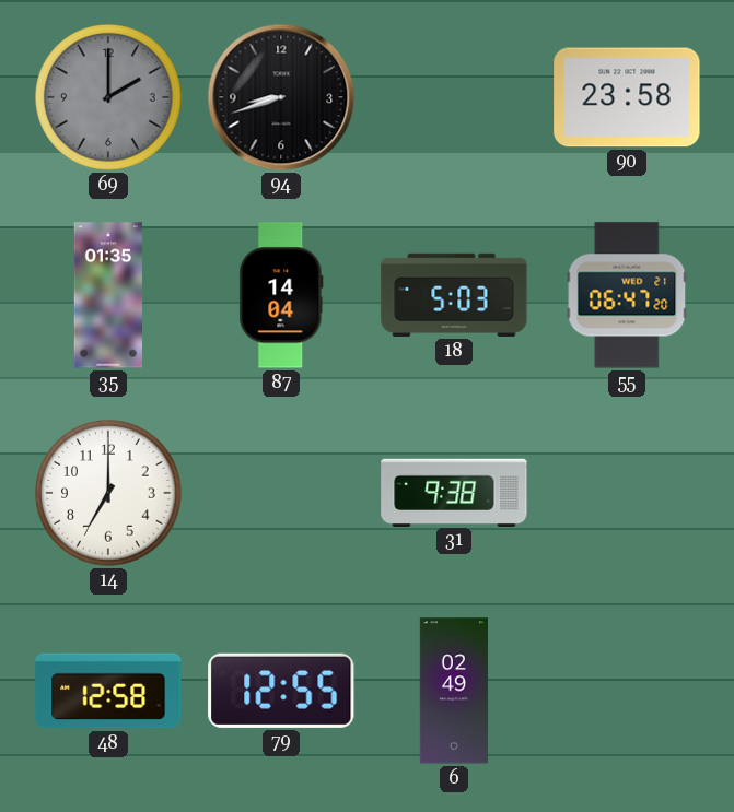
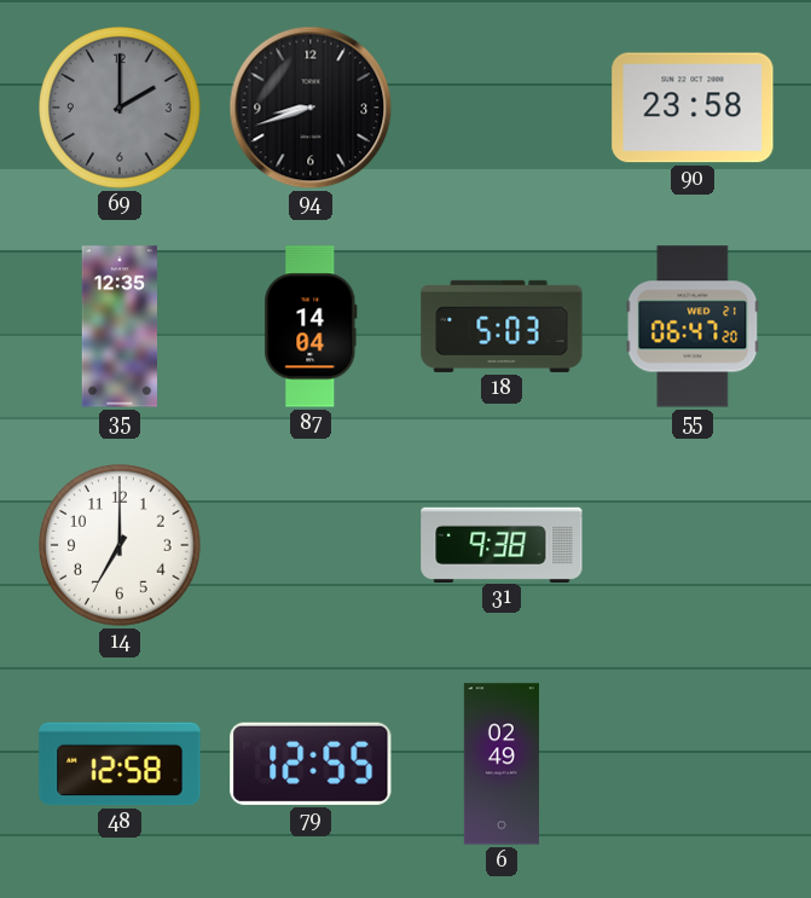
35: 01:35 -> 12:35
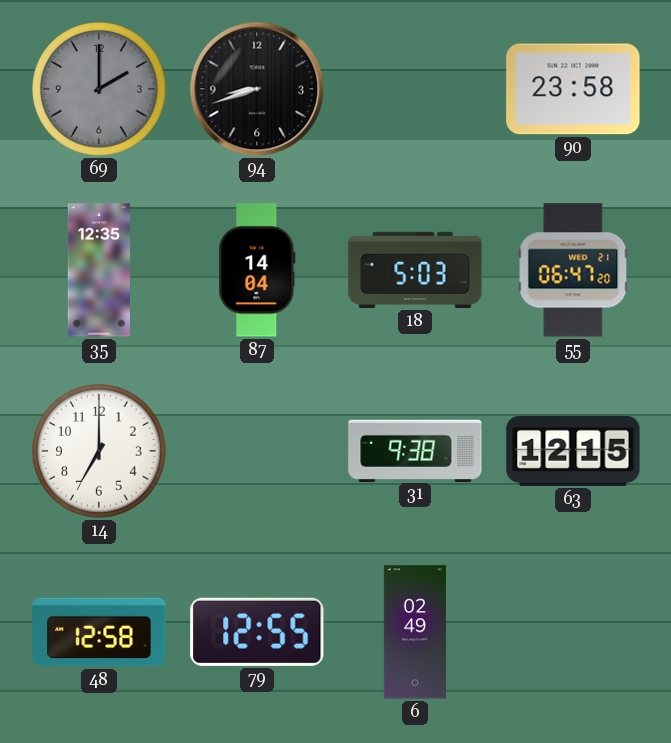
63: none -> 12:15
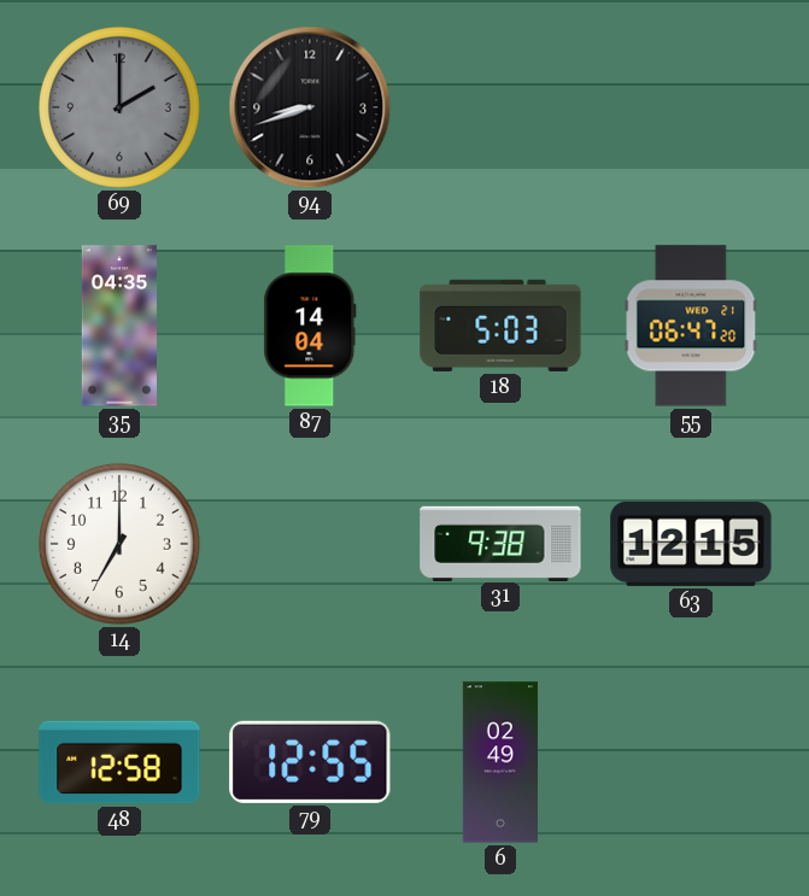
90: 23:58 -> none
35: 12:35 -> 04:35
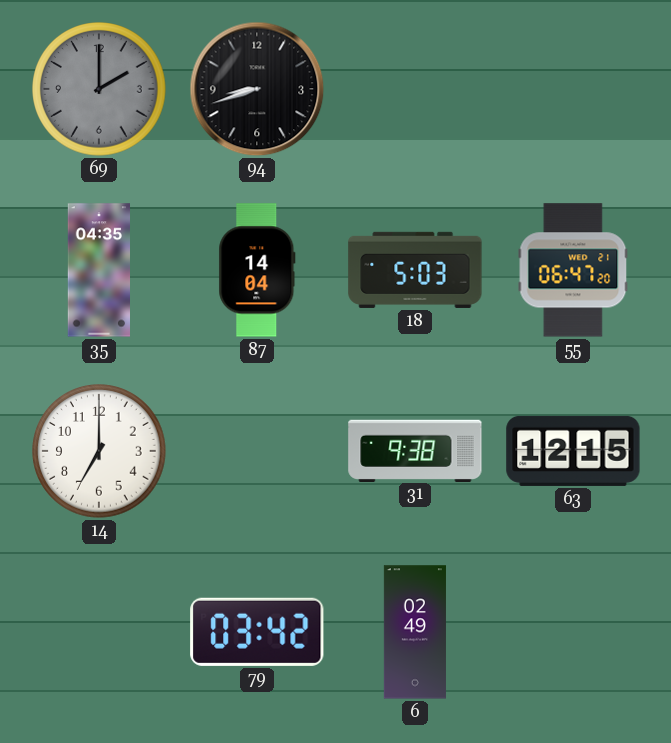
48: 12:58 -> none
79: 12:55 -> 03:42
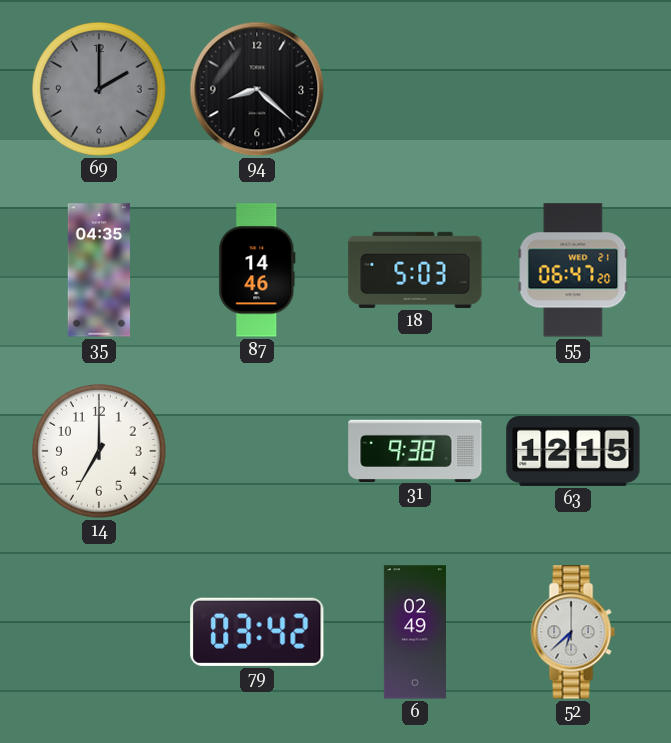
94: 8:42 -> 8:22
87: 14:04 -> 14:46
52: none -> 6:38
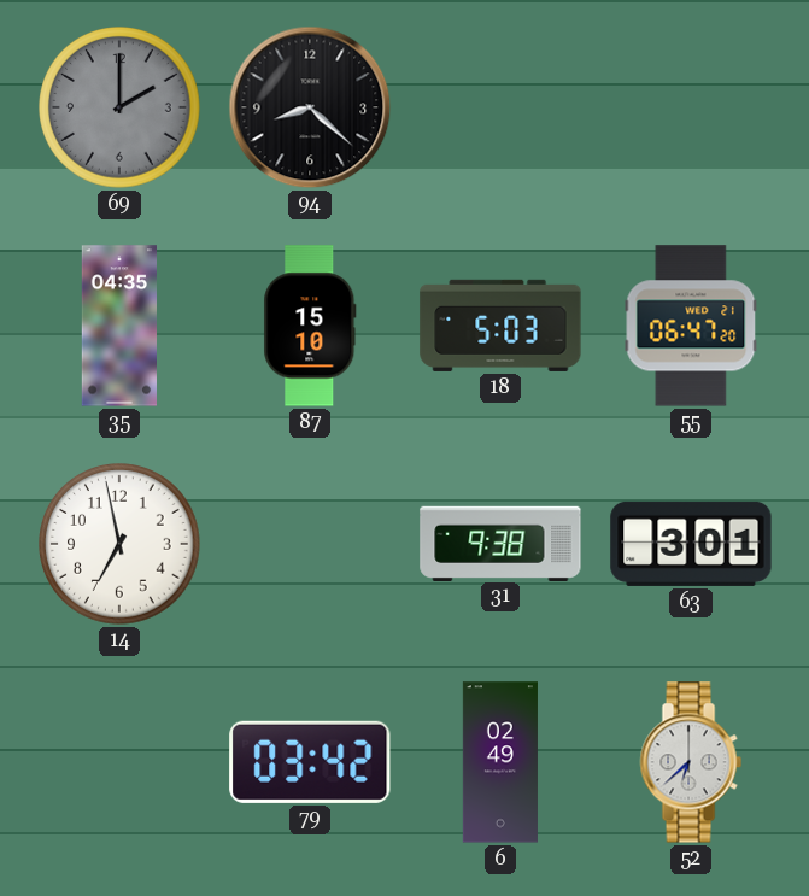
87: 14:46 -> 15:10
14: 7:00 -> 6:58
63: 12:15 -> 3:01
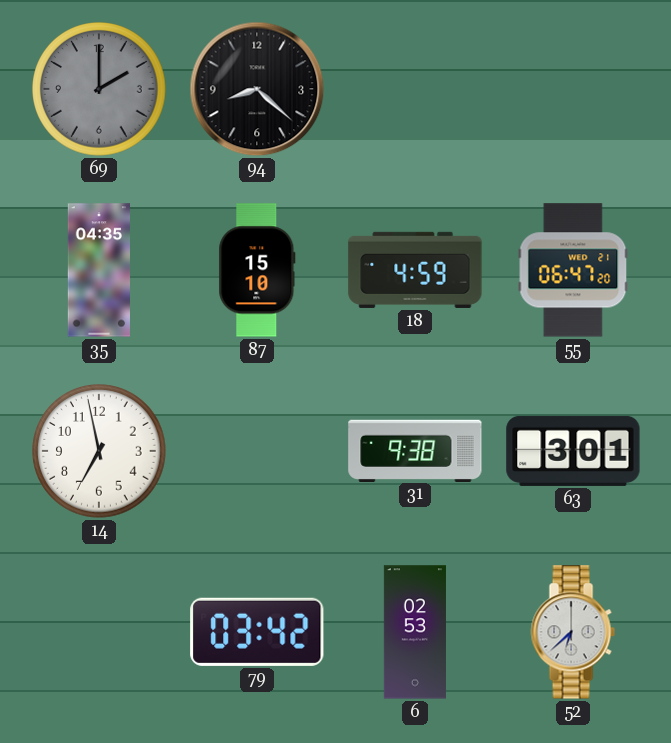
18: 5:03 -> 4:59
6: 02:49 -> 02:53
